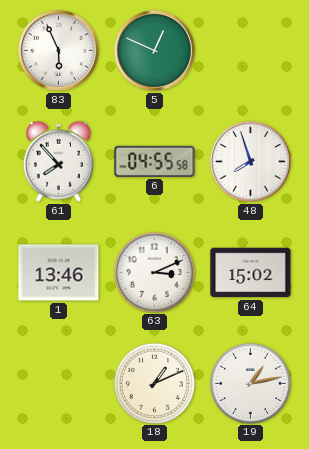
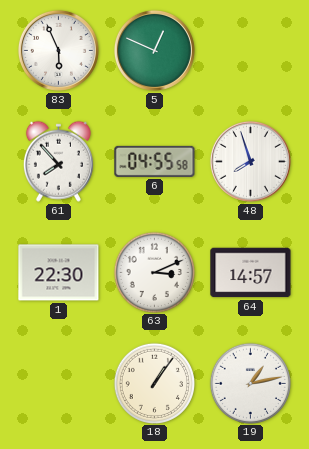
1: 13:46 -> 22:30
64: 15:02 -> 14:57
18: 1:11 -> 1:06
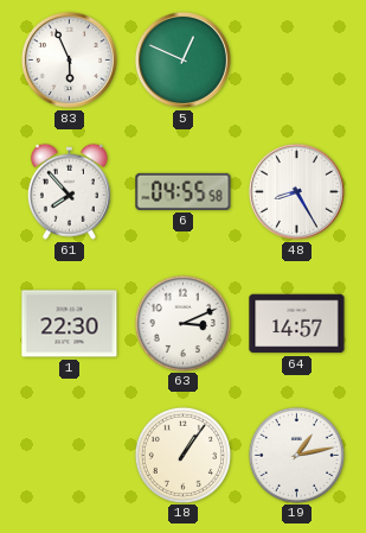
48: 7:57 -> 8:25
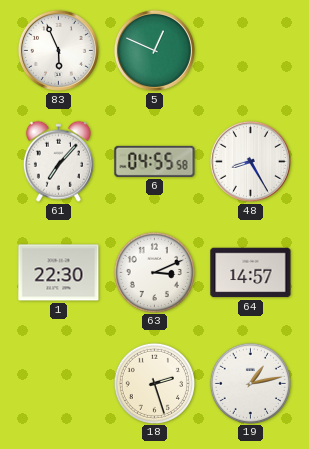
61: 7:53 -> 7:07
18: 1:06 -> 2:27
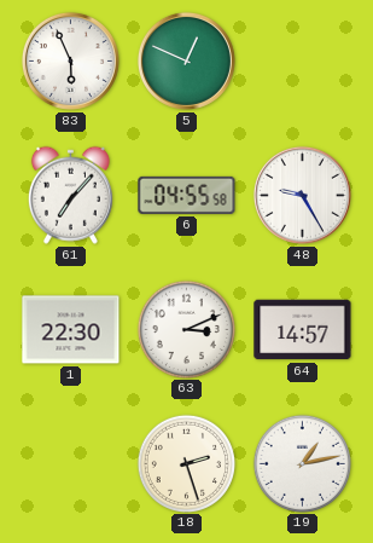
48: 8:25 -> 9:25
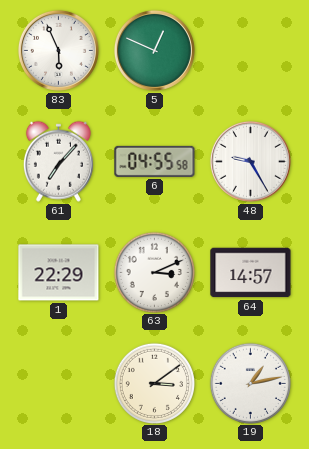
1: 22:30 -> 22:29
18: 2:27 -> 3:09
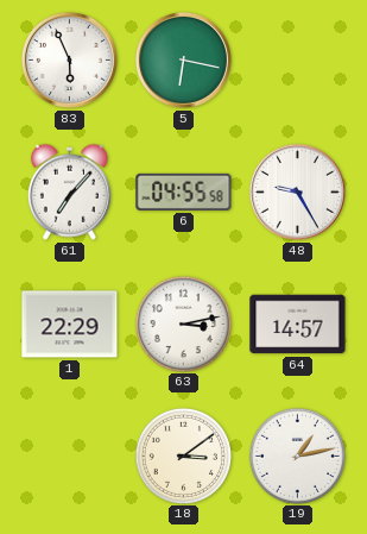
5: 12:49 -> 6:17
63: 3:11 -> 3:13
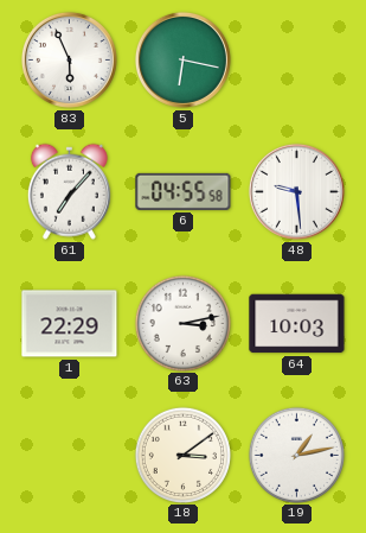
48: 9:25 -> 9:29
64: 14:57 -> 10:03
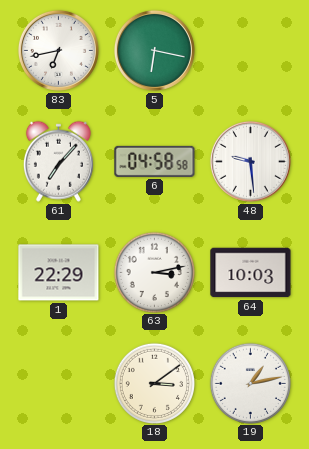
83: 5:56 -> 6:43
6: 04:55 -> 04:58
